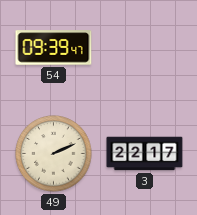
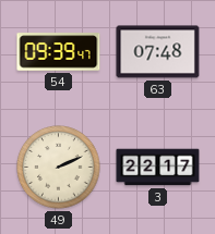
63: none -> 07:48
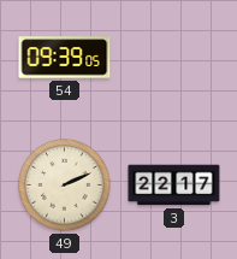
54: 09:39:47 -> 09:39:05
63: 07:48 -> none
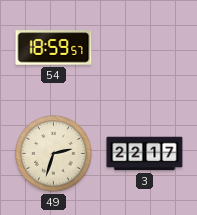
54: 09:39 -> 18:59
49: 2:11 -> 2:33
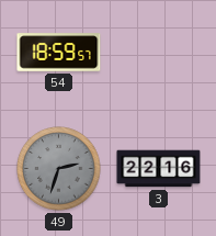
49 dial: cream -> grey
3: 22:17 -> 22:16
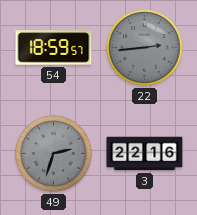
22: none -> 2:44
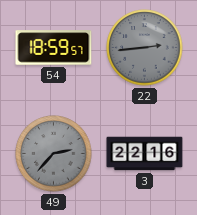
49: 2:33 -> 2:37
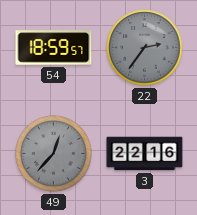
22: 2:44 -> 2:36
49: 2:37 -> 12:37
